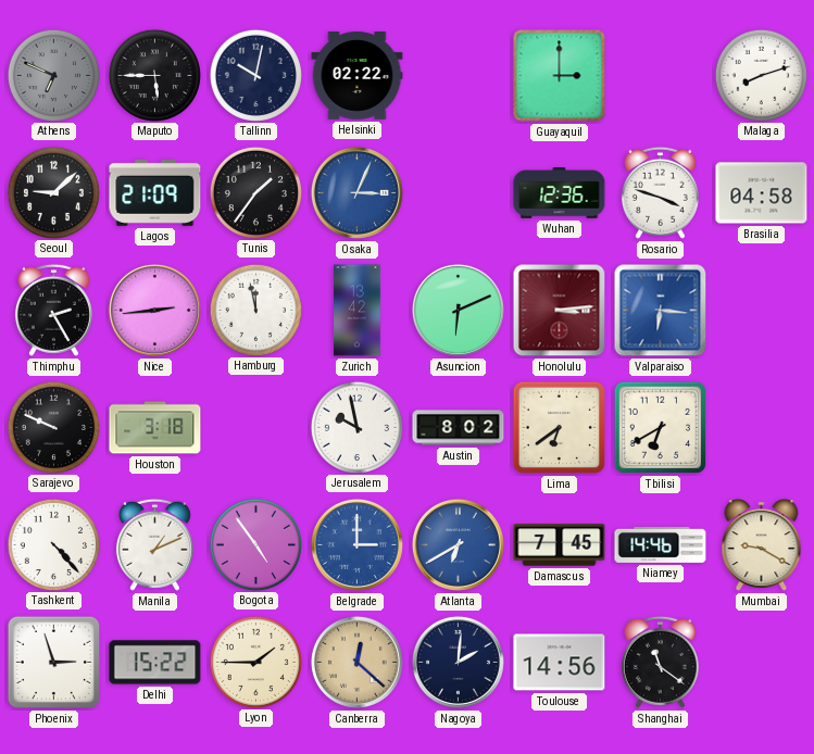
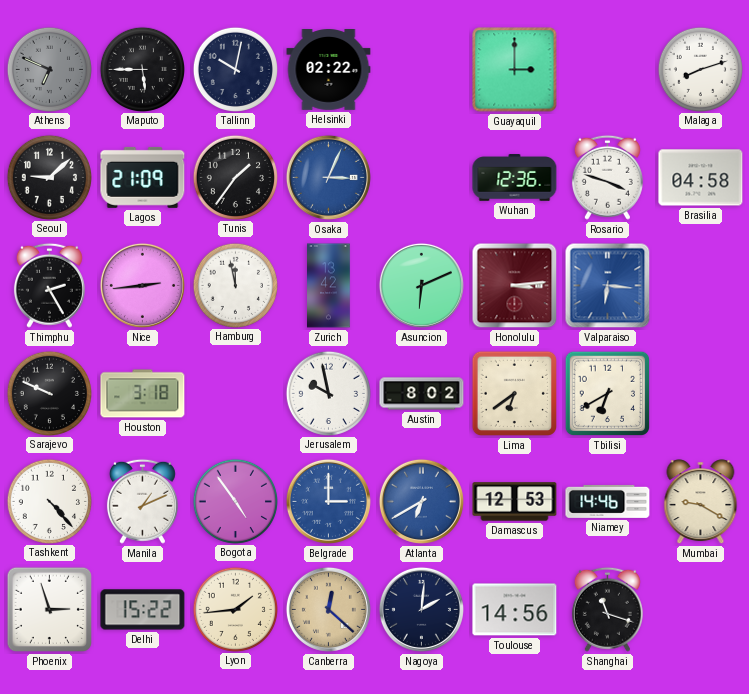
Damascus: 7:45 -> 12:53
Lyon: 1:45 -> 1:44
Shanghai: 11:21 -> 11:18
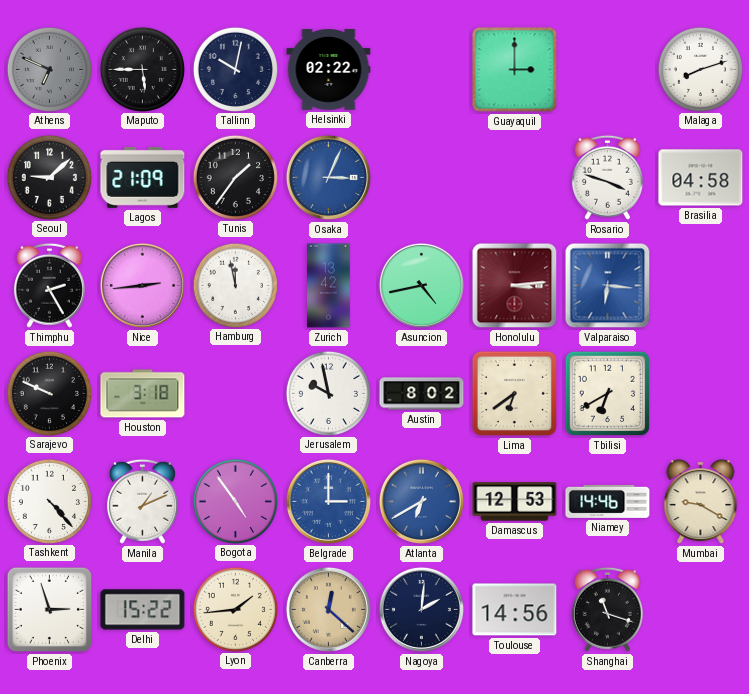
Wuhan: 12:36 -> none
Asuncion: 6:11 -> 4:43
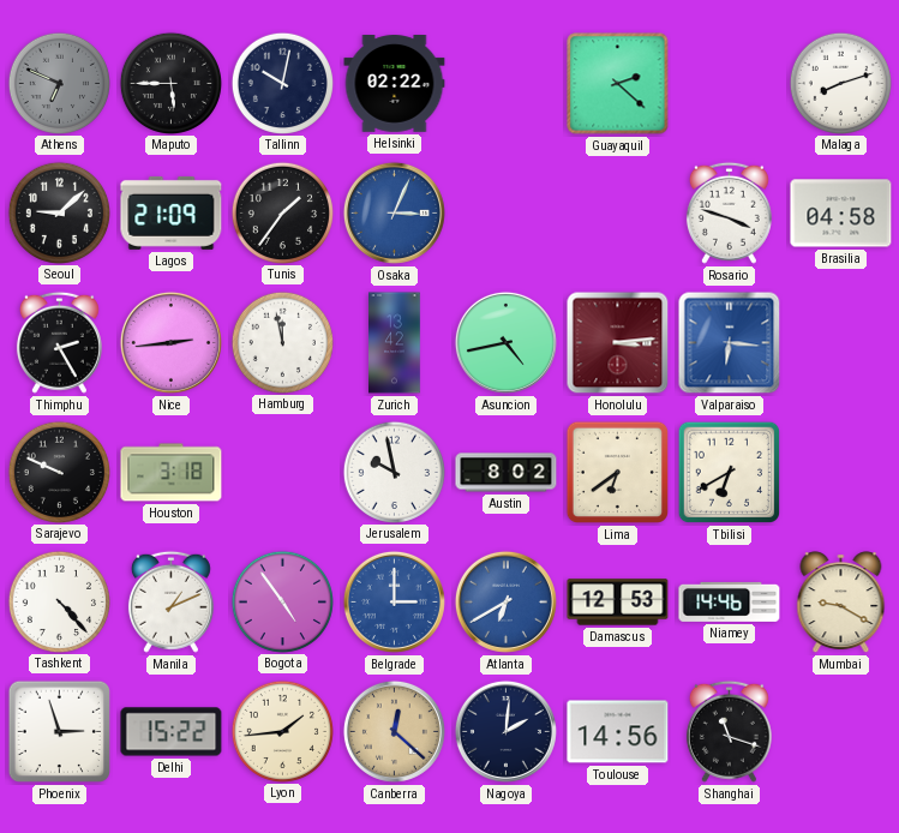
Guayaquil: 3:00 -> 2:22
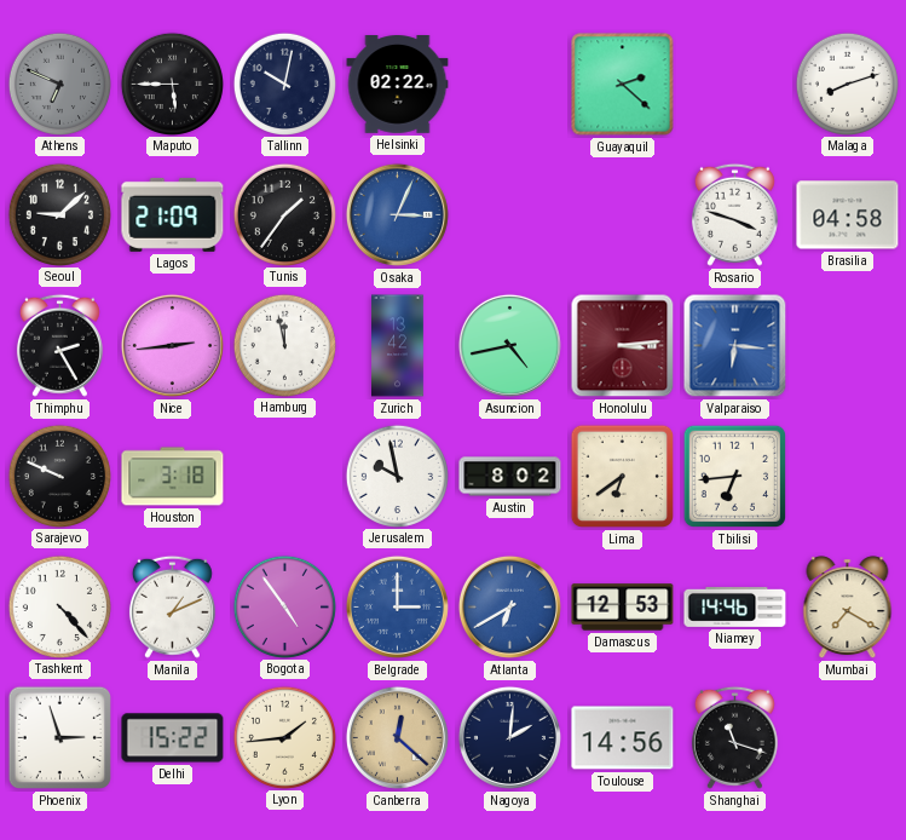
Tbilisi: 6:40 -> 6:44
Mumbai: 9:20 -> 7:20
